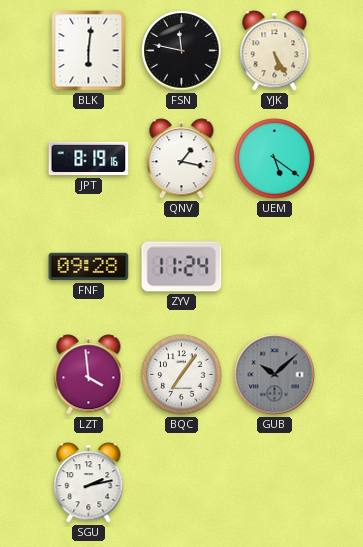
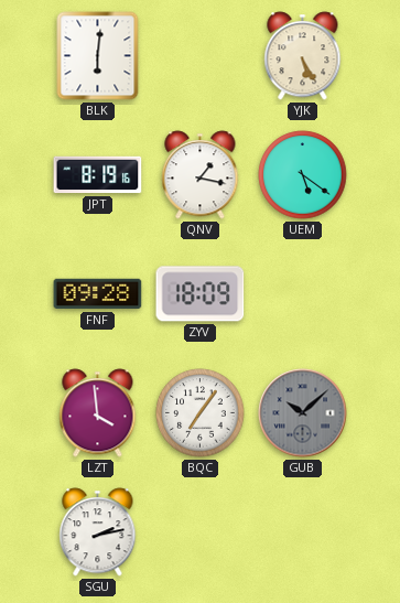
FSN: 11:47 -> none
ZYV: 11:24 -> 18:09
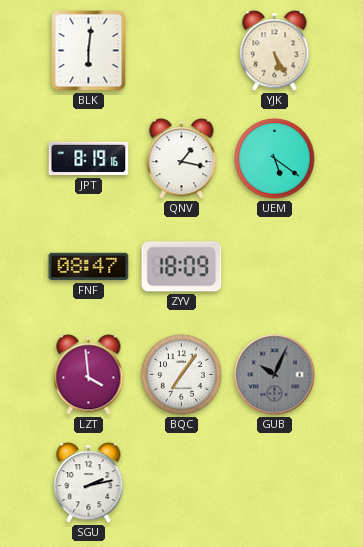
FNF: 09:28 -> 08:47
GUB: 10:08 -> 10:04
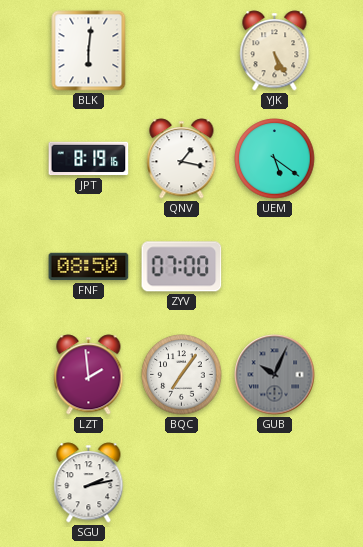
FNF: 08:47 -> 08:50
ZYV: 18:09 -> 07:00
LZT: 3:59 -> 1:59
